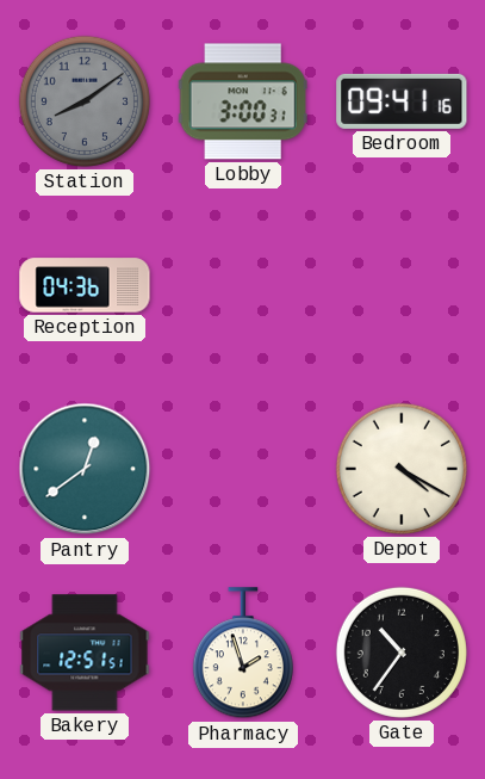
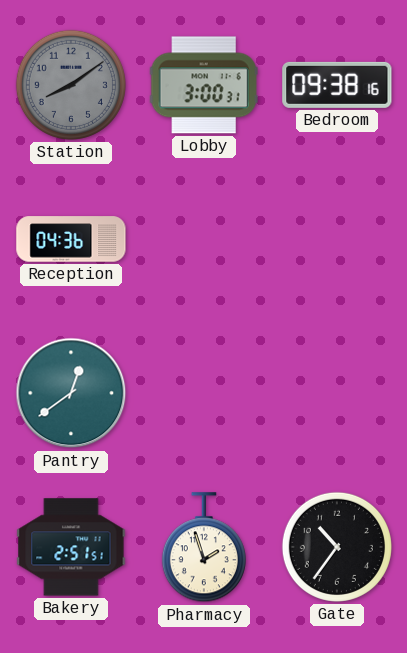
Bedroom: 09:41 -> 09:38
Depot: 4:20 -> none
Bakery: 12:51 -> 2:51
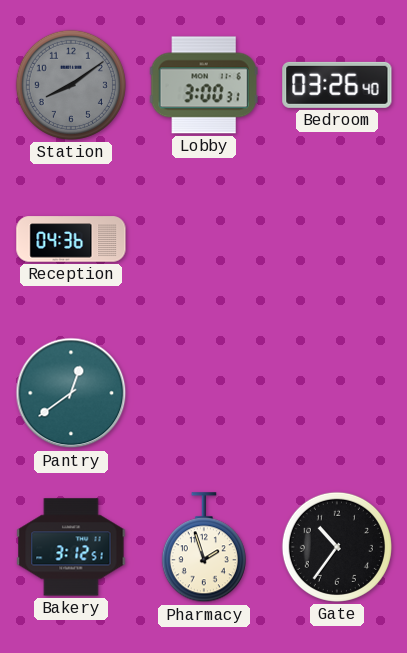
Bedroom: 09:38 -> 03:26
Bakery: 2:51 -> 3:12
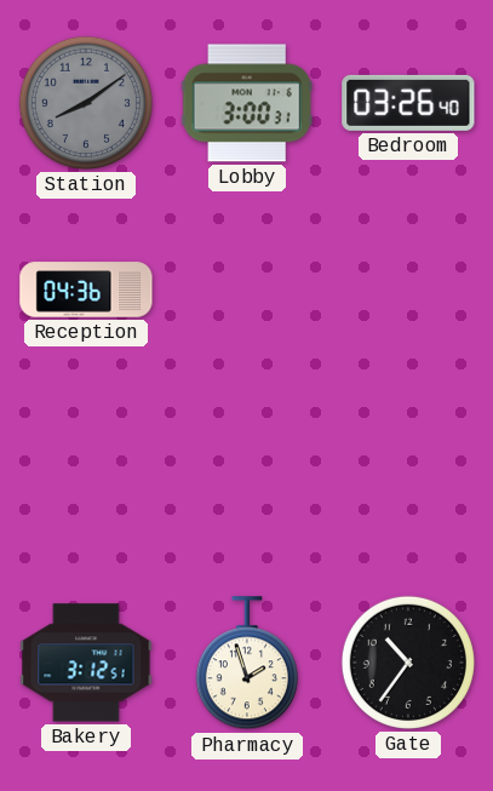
Pantry: 12:39 -> none
